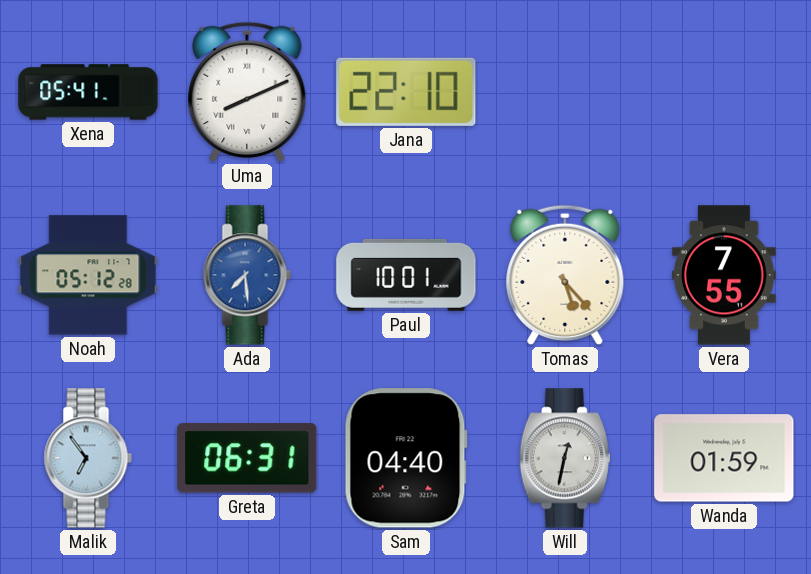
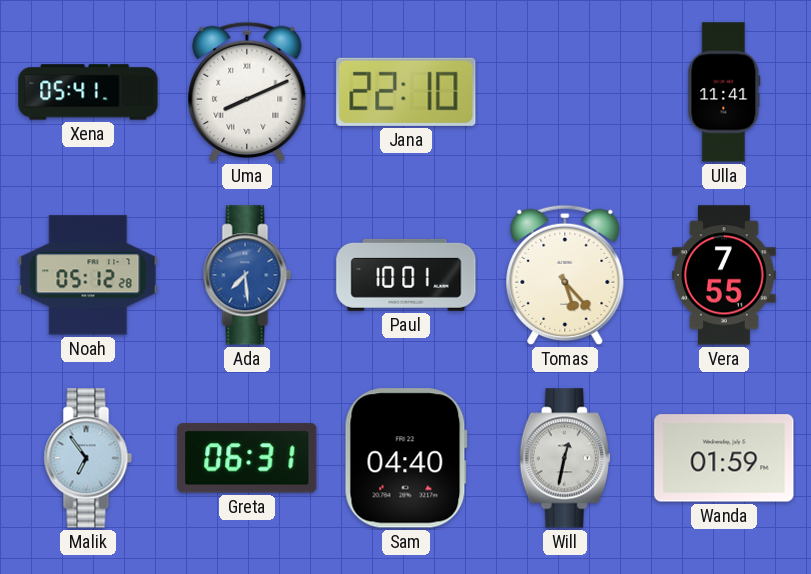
Ulla: none -> 11:41
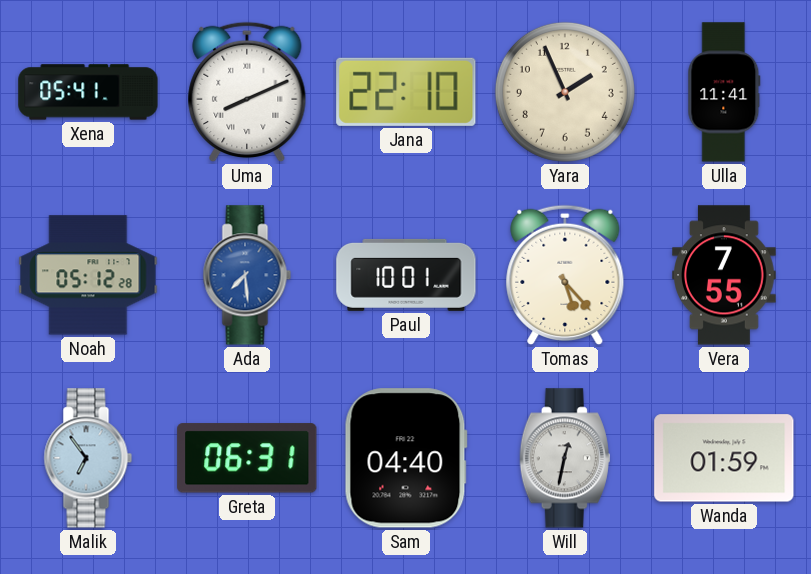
Yara: none -> 1:56
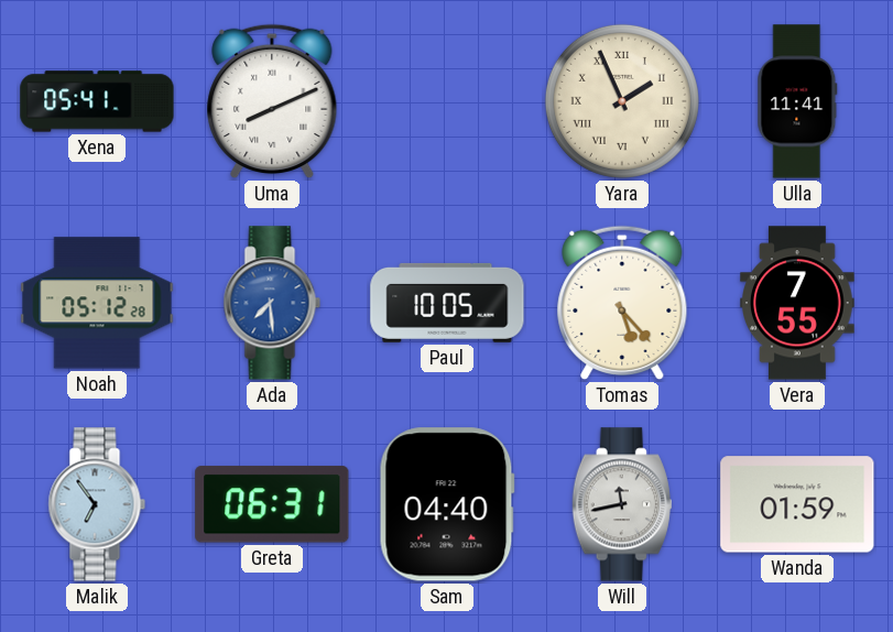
Jana: 22:10 -> none
Yara numerals: Arabic -> Roman
Paul: 10:01 -> 10:05
Will: 12:32 -> 11:43
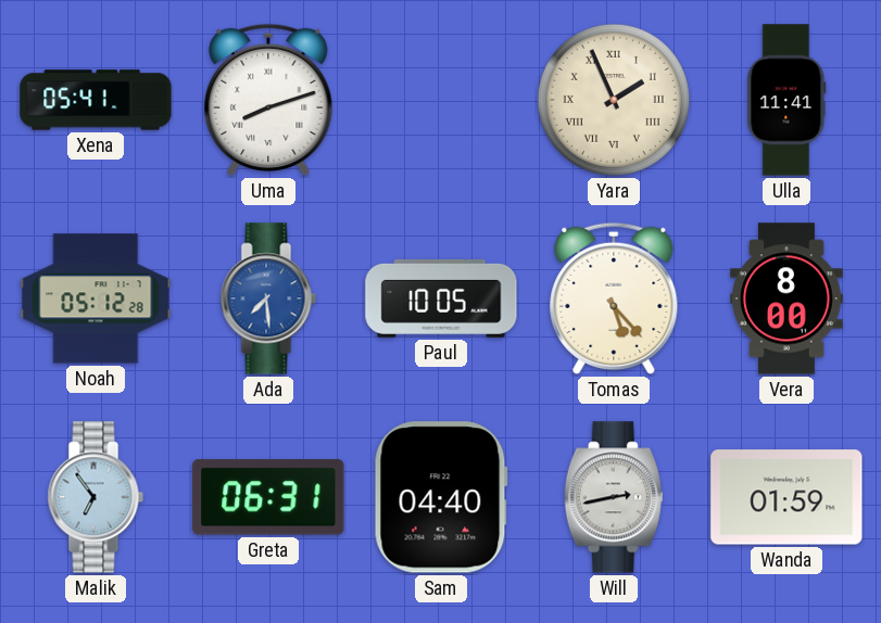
Uma: 8:11 -> 8:12
Vera: 7:55 -> 8:00
Will: 11:43 -> 2:43
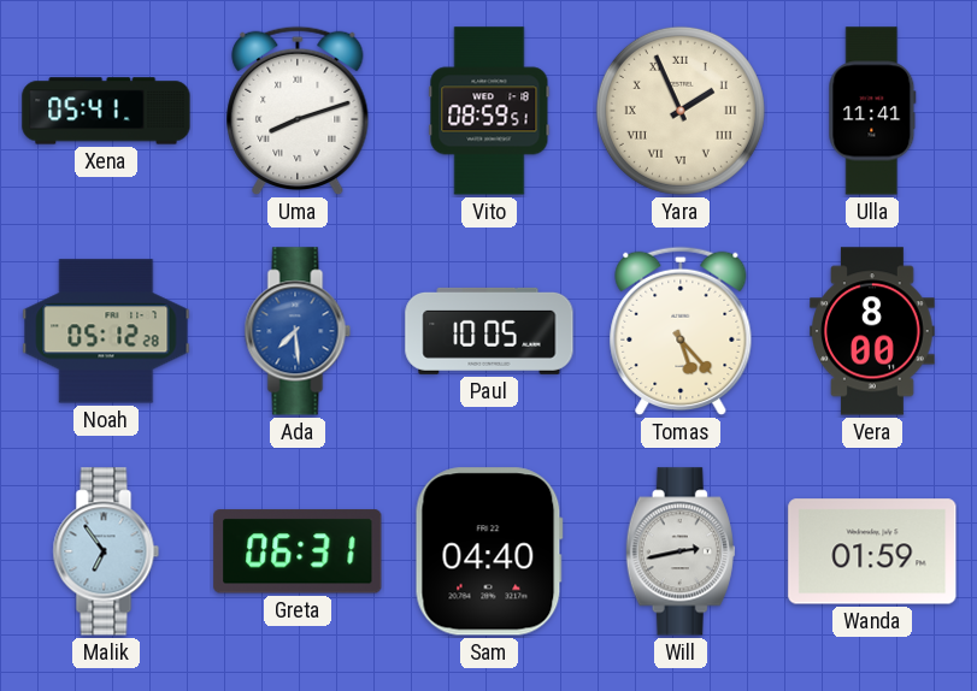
Vito: none -> 08:59
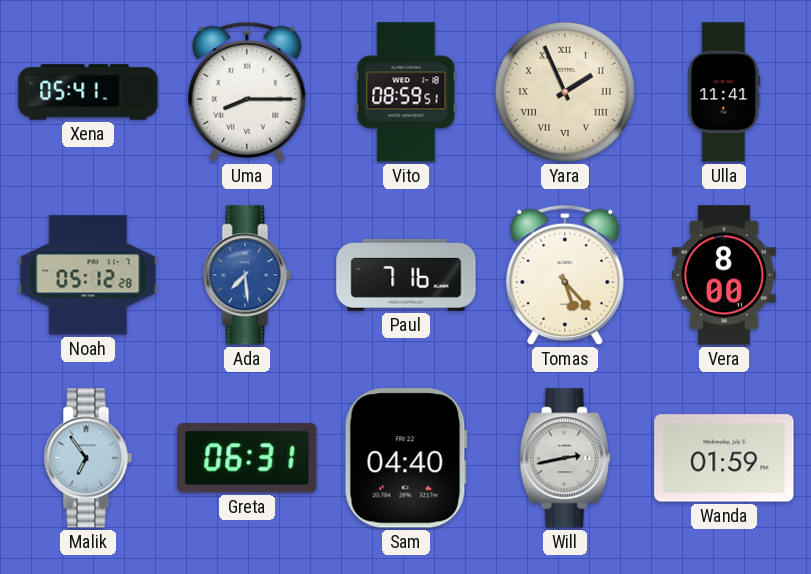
Uma: 8:12 -> 8:15
Paul: 10:05 -> 7:16
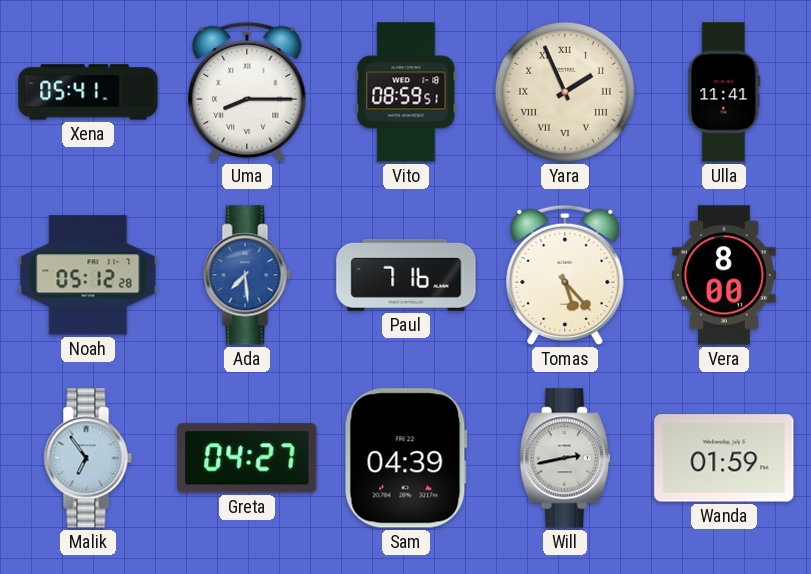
Greta: 06:31 -> 04:27
Sam: 04:40 -> 04:39
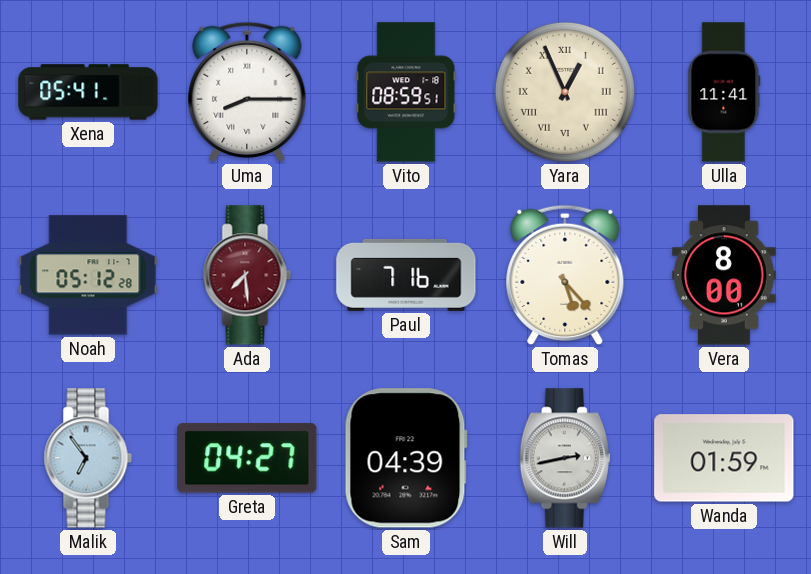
Yara: 1:56 -> 12:56
Ada dial: blue -> burgundy
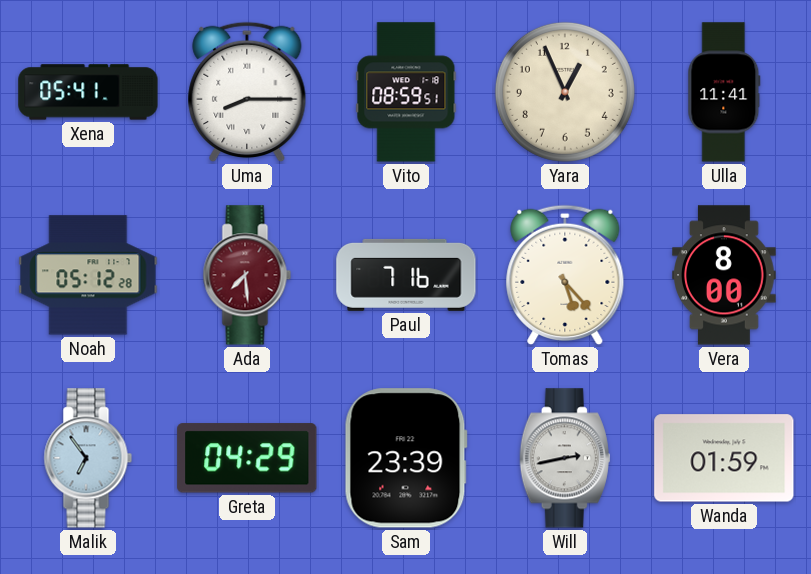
Yara numerals: Roman -> Arabic
Greta: 04:27 -> 04:29
Sam: 04:39 -> 23:39
